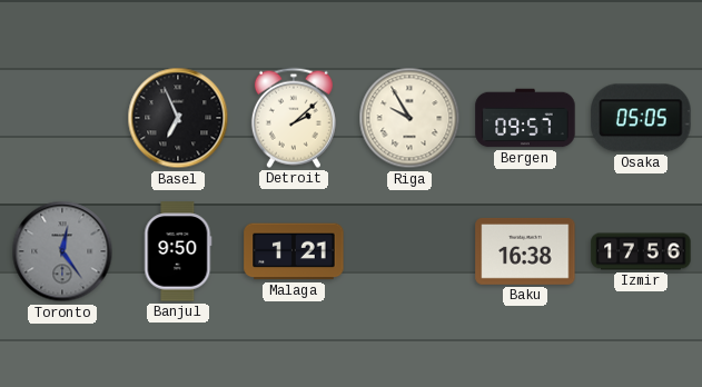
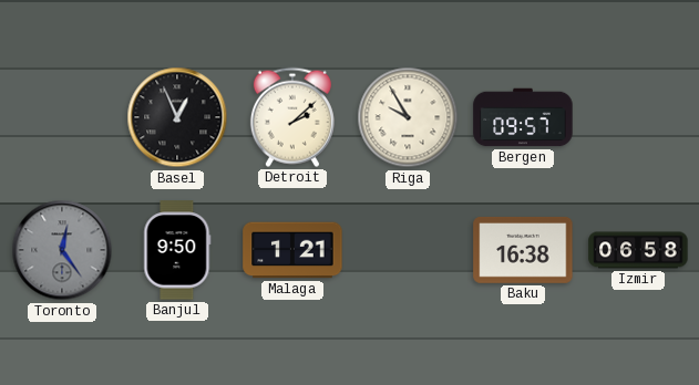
Basel: 6:56 -> 12:56
Osaka: 05:05 -> none
Izmir: 17:56 -> 06:58
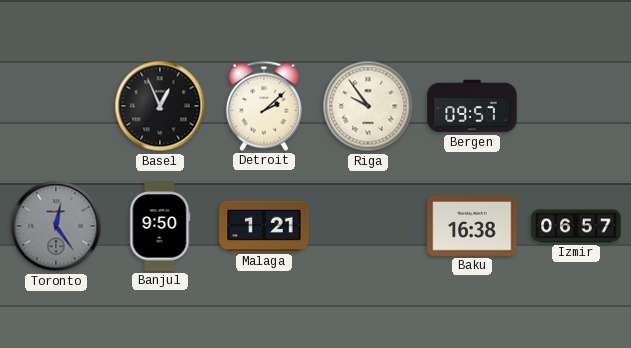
Riga: 9:55 -> 9:54
Izmir: 06:58 -> 06:57
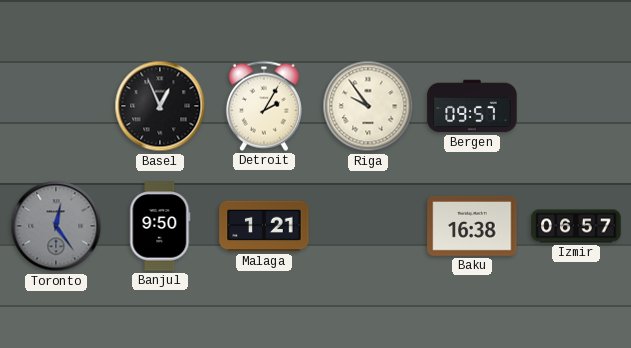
Detroit: 2:08 -> 2:05
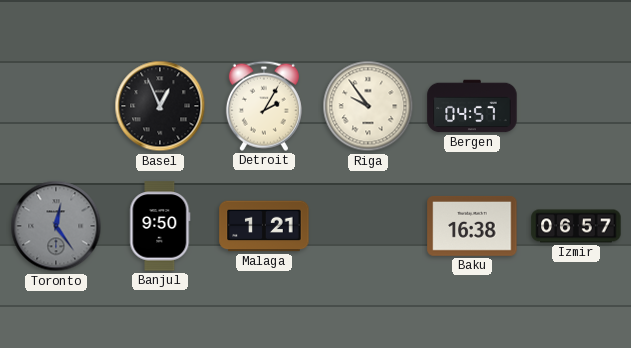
Bergen: 09:57 -> 04:57
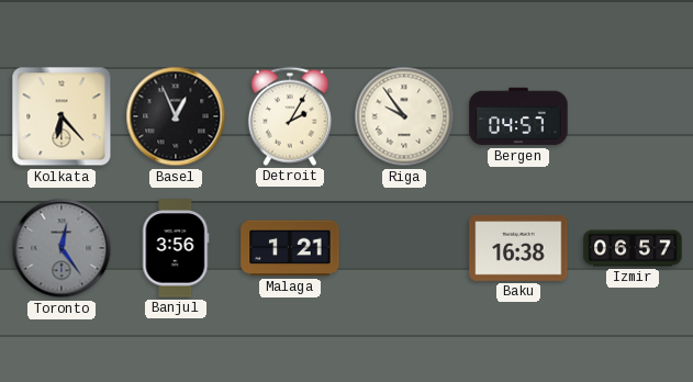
Kolkata: none -> 6:23
Banjul: 9:50 -> 3:56
